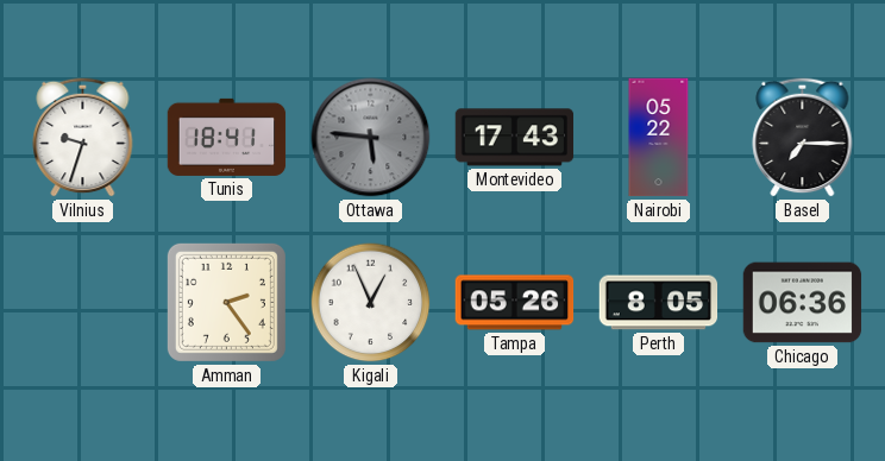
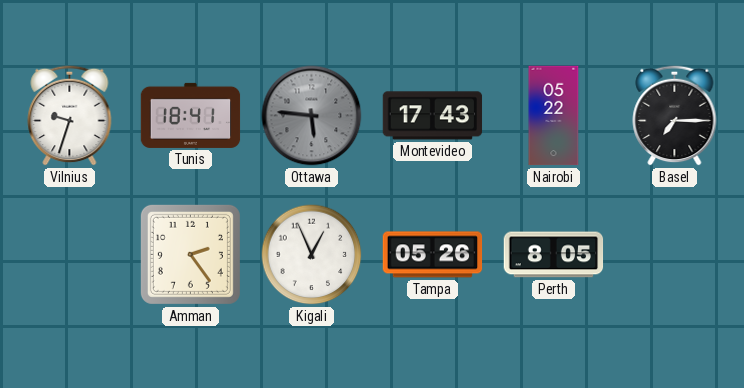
Chicago: 06:36 -> none
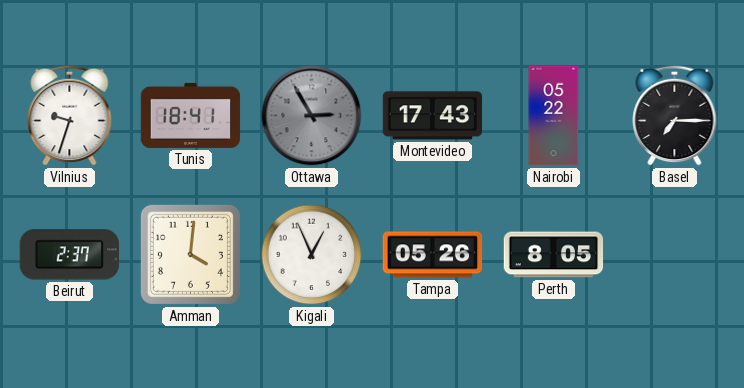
Ottawa: 5:46 -> 2:55
Beirut: none -> 2:37
Amman: 2:24 -> 4:01
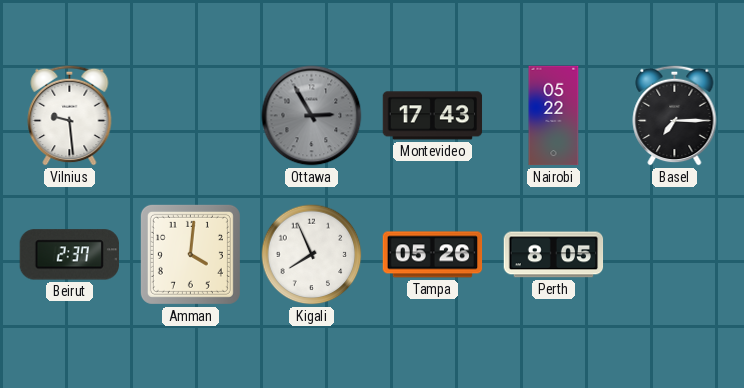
Vilnius: 9:33 -> 9:29
Tunis: 18:41 -> none
Kigali: 12:56 -> 7:56
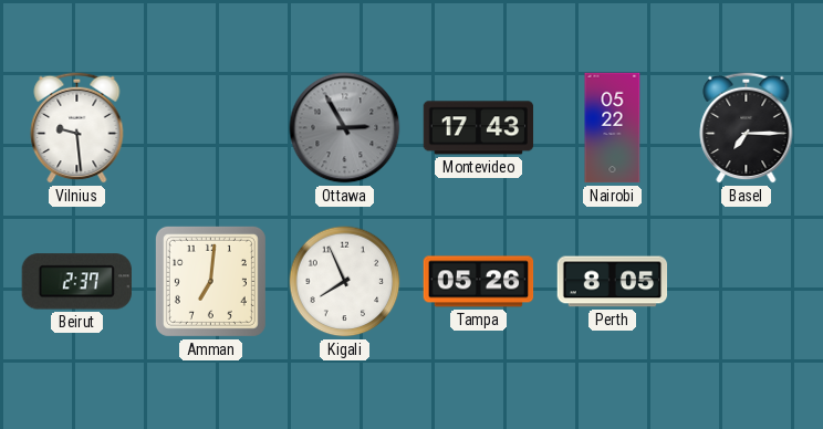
Amman: 4:01 -> 7:01
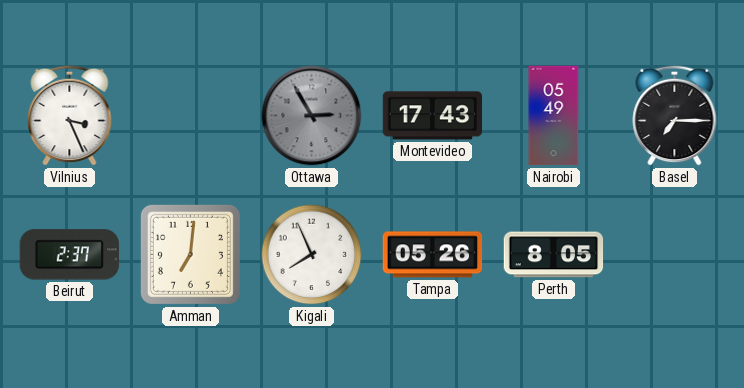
Vilnius: 9:29 -> 3:26
Nairobi: 05:22 -> 05:49
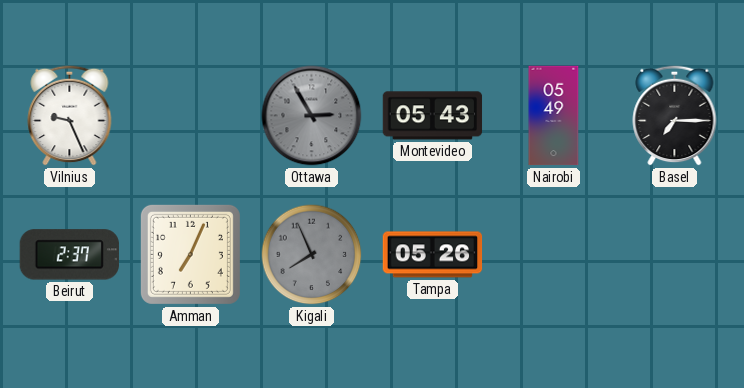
Vilnius: 3:26 -> 9:26
Montevideo: 17:43 -> 05:43
Amman: 7:01 -> 7:04
Kigali dial: white -> grey
Perth: 8:05 -> none
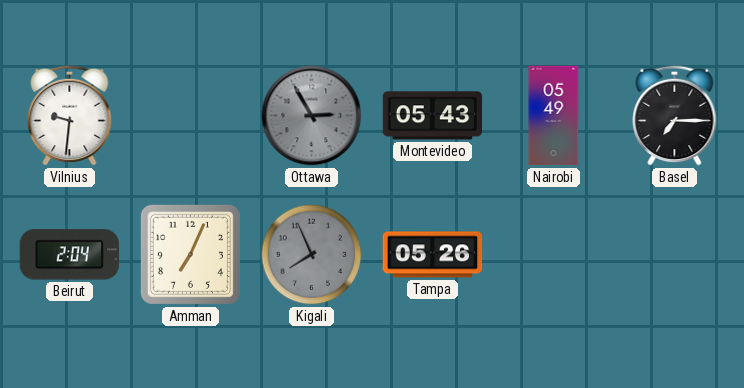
Vilnius: 9:26 -> 9:31
Beirut: 2:37 -> 2:04
